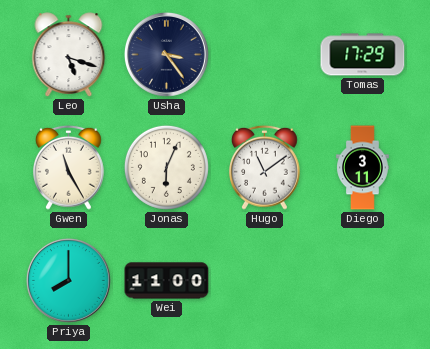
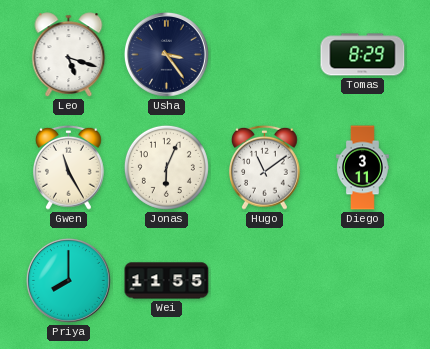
Tomas: 17:29 -> 8:29
Wei: 11:00 -> 11:55
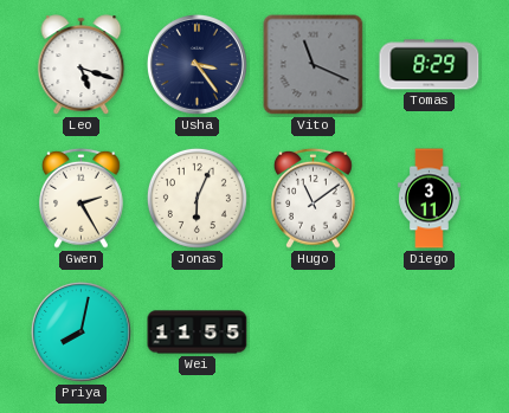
Vito: none -> 11:19
Gwen: 11:25 -> 2:25
Priya: 8:00 -> 8:02
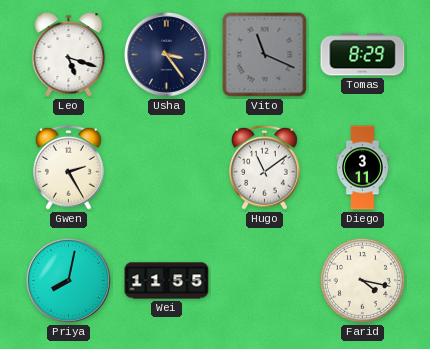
Jonas: 6:04 -> none
Farid: none -> 4:17
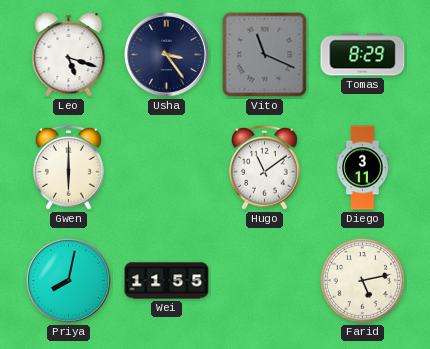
Gwen: 2:25 -> 6:00
Farid: 4:17 -> 5:13
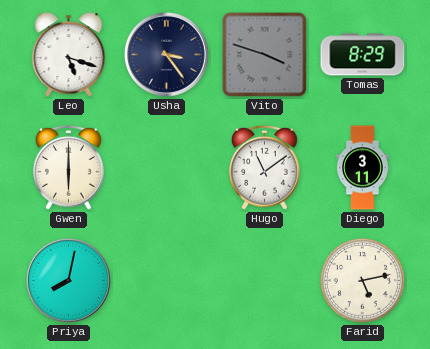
Vito: 11:19 -> 3:48
Wei: 11:55 -> none
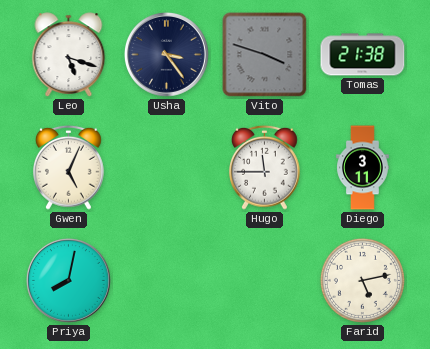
Tomas: 8:29 -> 21:38
Gwen: 6:00 -> 5:04
Hugo: 11:09 -> 11:45
